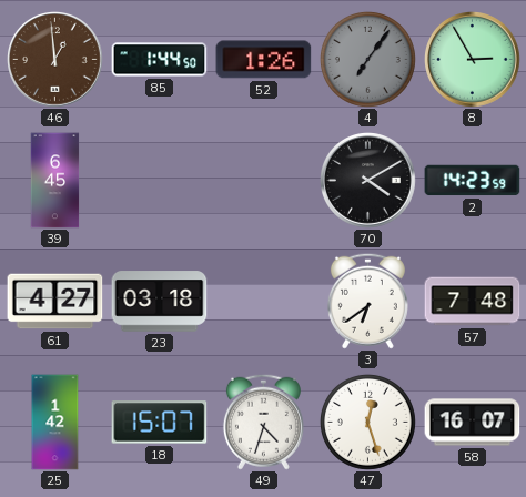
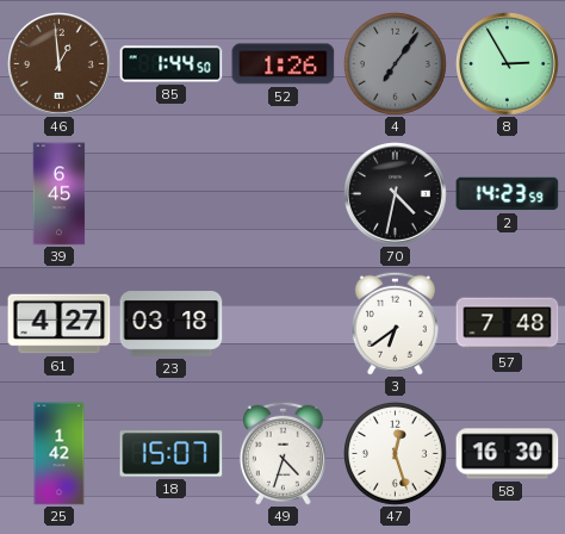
70: 4:10 -> 4:32
58: 16:07 -> 16:30
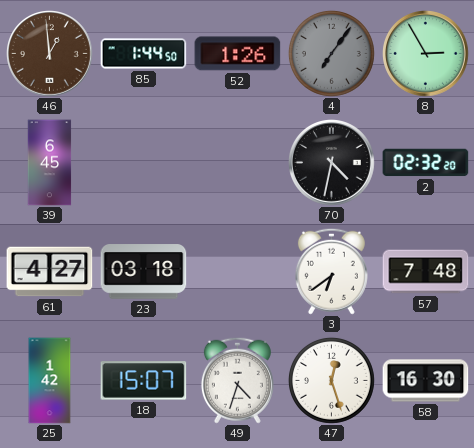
2: 14:23 -> 02:32
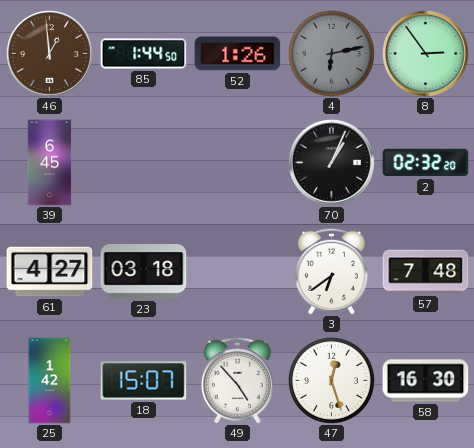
4: 7:06 -> 6:13
8: 2:55 -> 2:54
70: 4:32 -> 1:04
49: 4:33 -> 4:53
